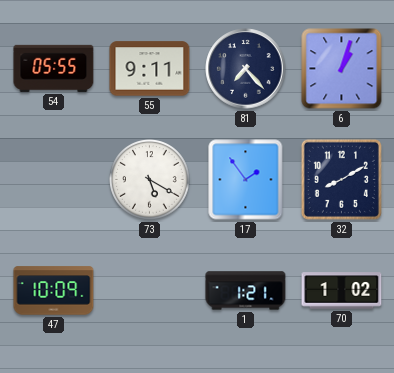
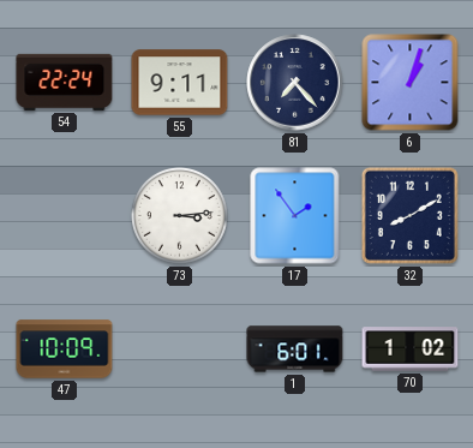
54: 05:55 -> 22:24
73: 5:20 -> 3:14
1: 1:21 -> 6:01
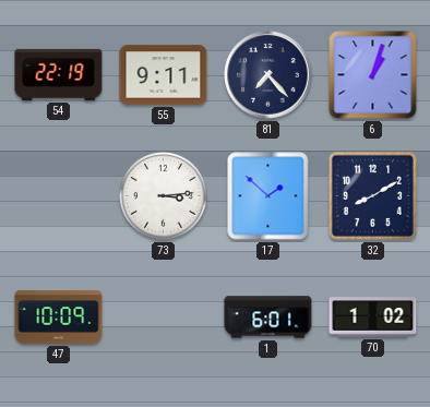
54: 22:24 -> 22:19
17: 1:54 -> 1:52
